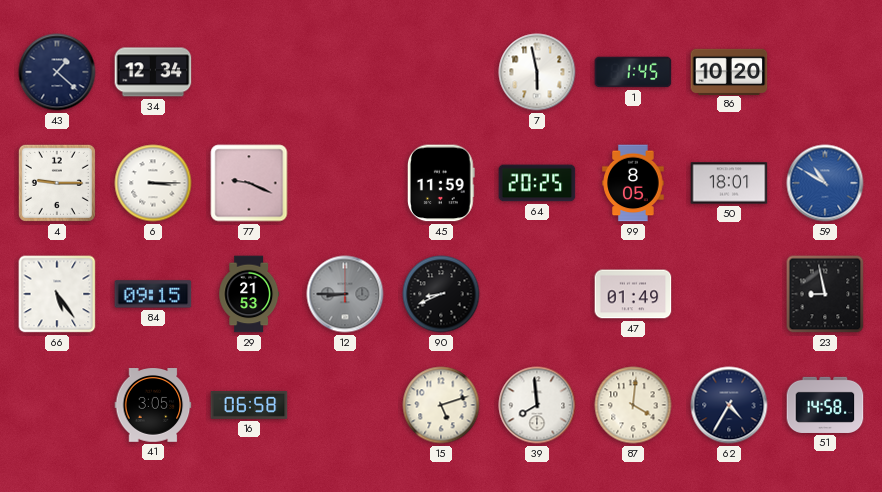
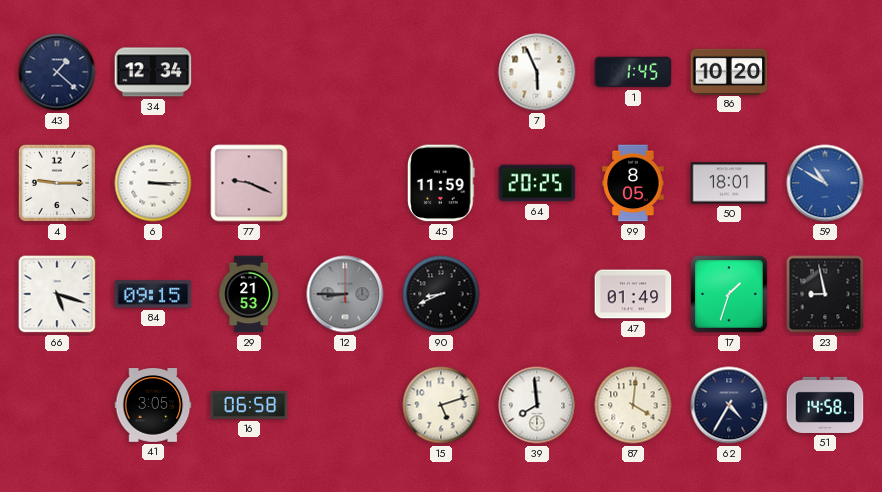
7: 5:58 -> 5:56
66: 5:24 -> 5:18
17: none -> 1:33
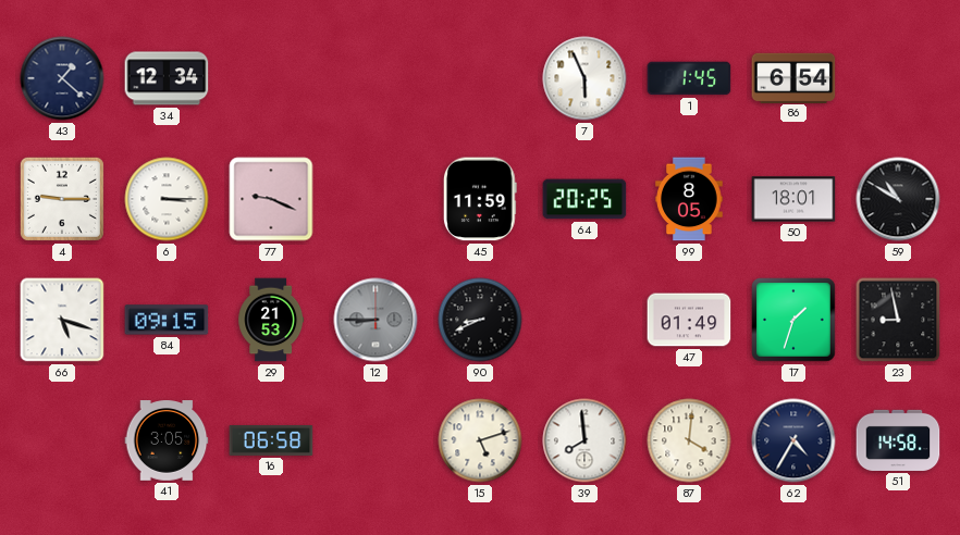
86: 10:20 -> 6:54
59 dial: blue -> black
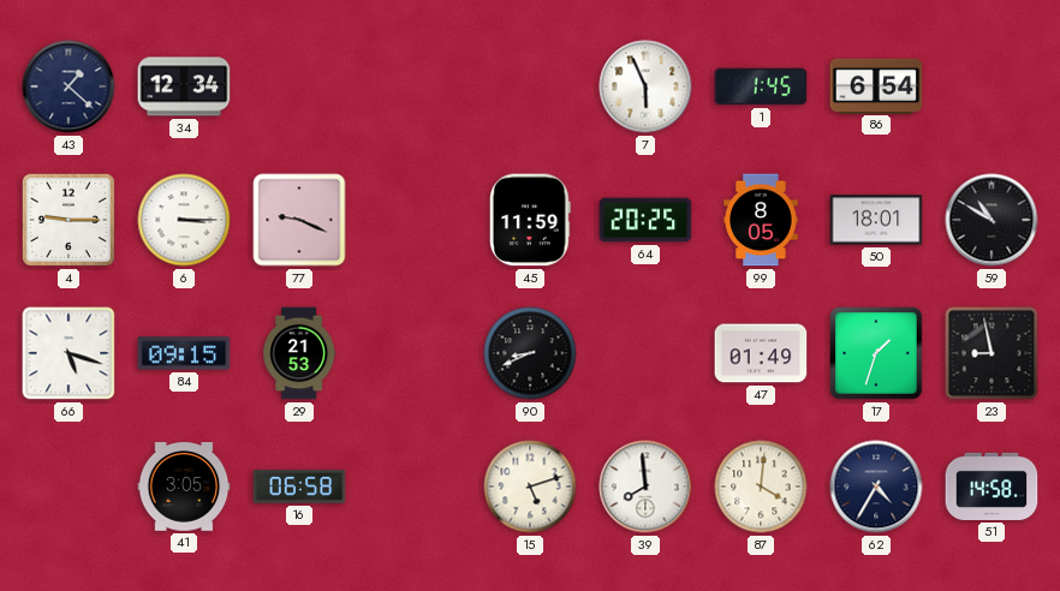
12: 8:45 -> none
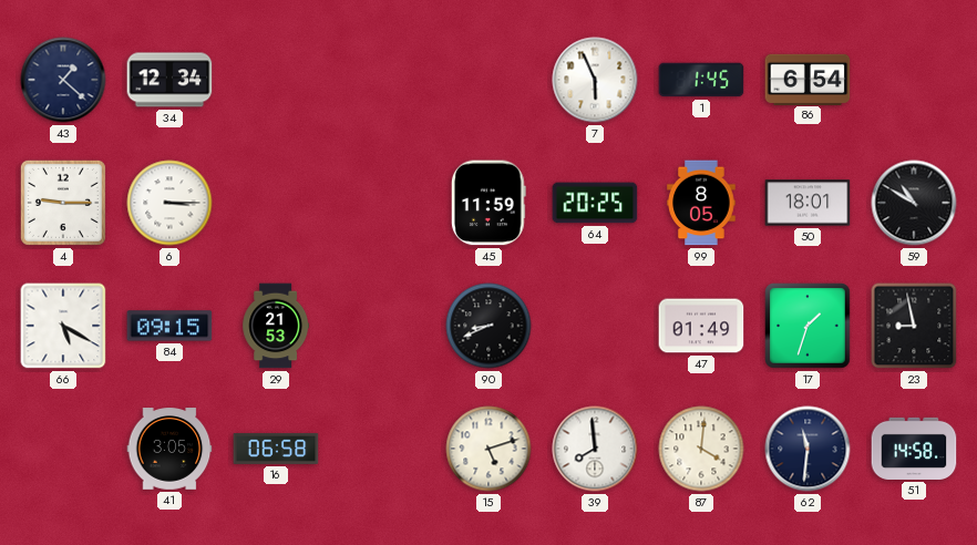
77: 9:19 -> none
66: 5:18 -> 5:20
62: 4:35 -> 11:31
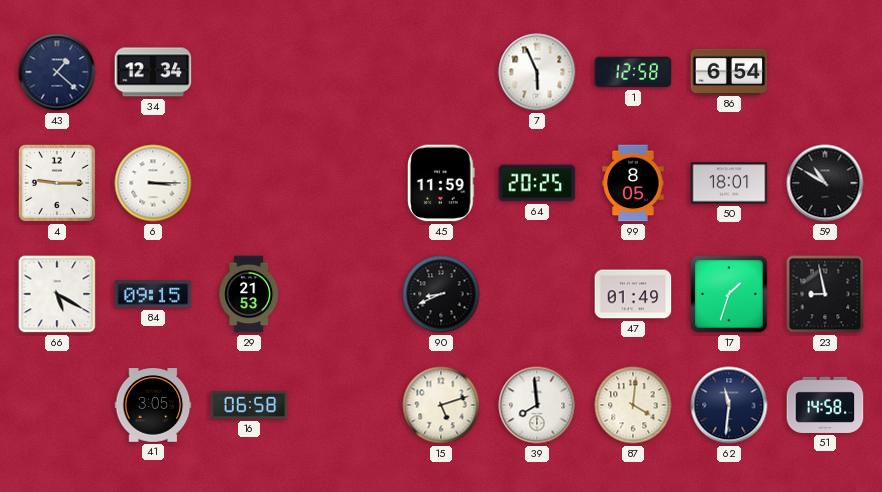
1: 1:45 -> 12:58
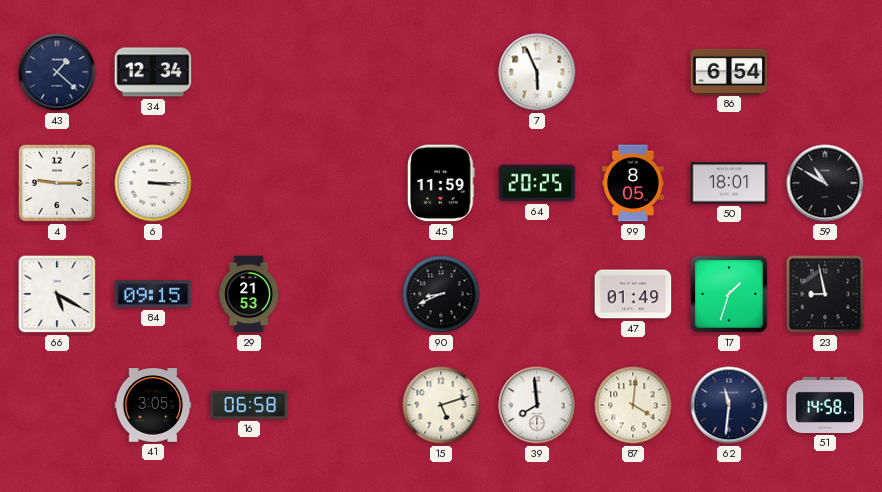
1: 12:58 -> none
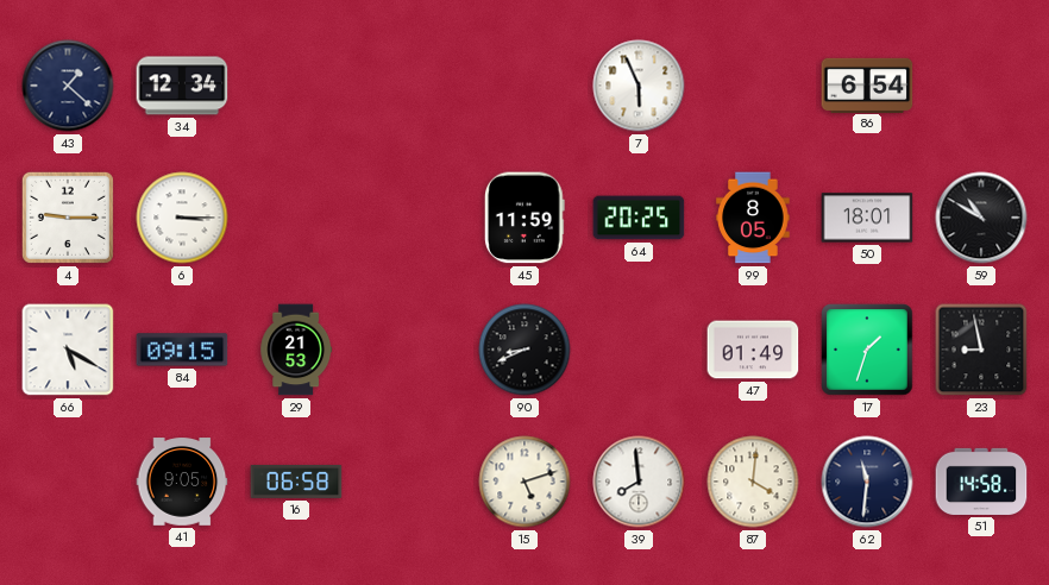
41: 3:05 -> 9:05
